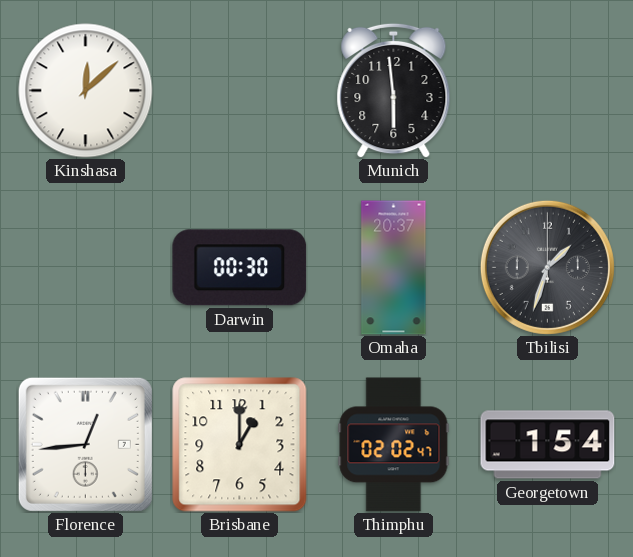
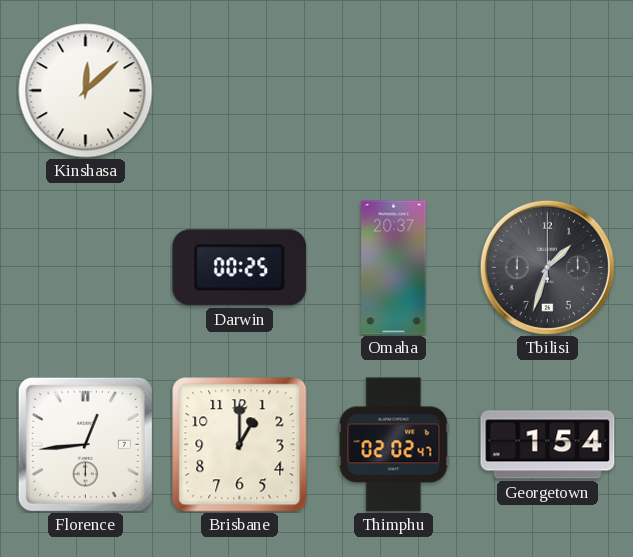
Munich: 5:59 -> none
Darwin: 00:30 -> 00:25
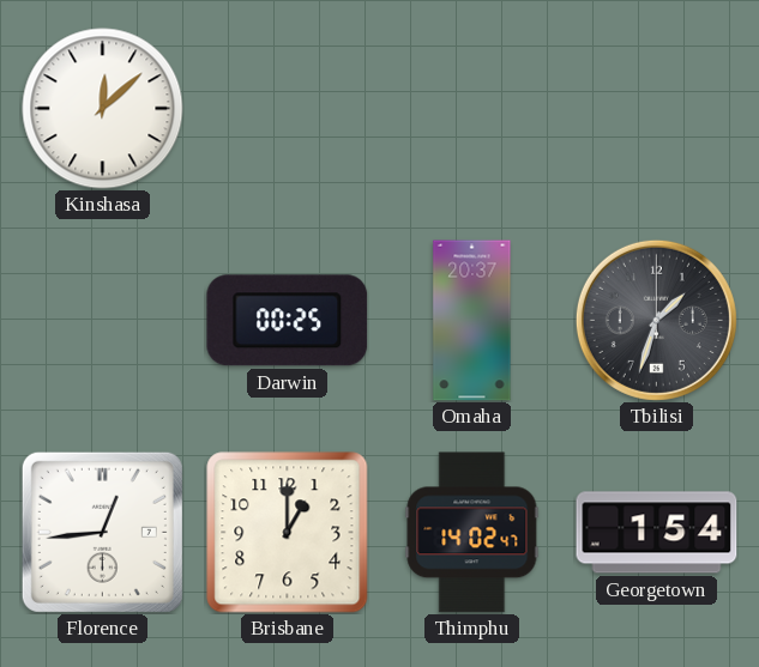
Thimphu: 02:02 -> 14:02
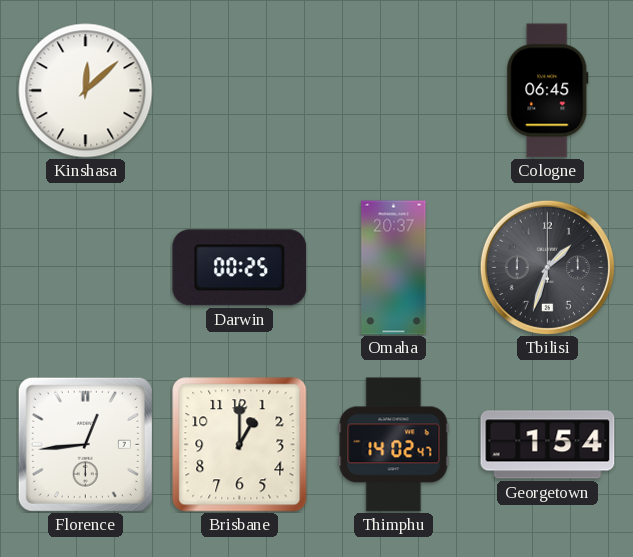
Cologne: none -> 06:45
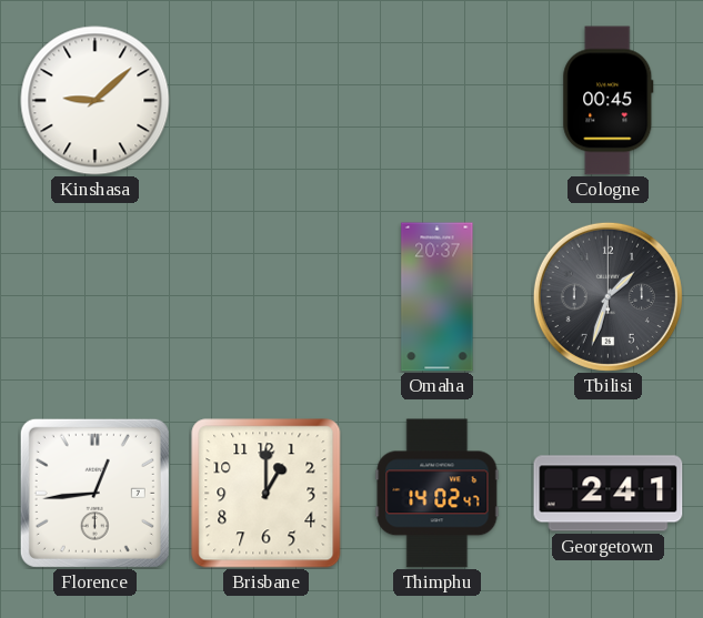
Kinshasa: 12:08 -> 9:08
Cologne: 06:45 -> 00:45
Darwin: 00:25 -> none
Georgetown: 1:54 -> 2:41
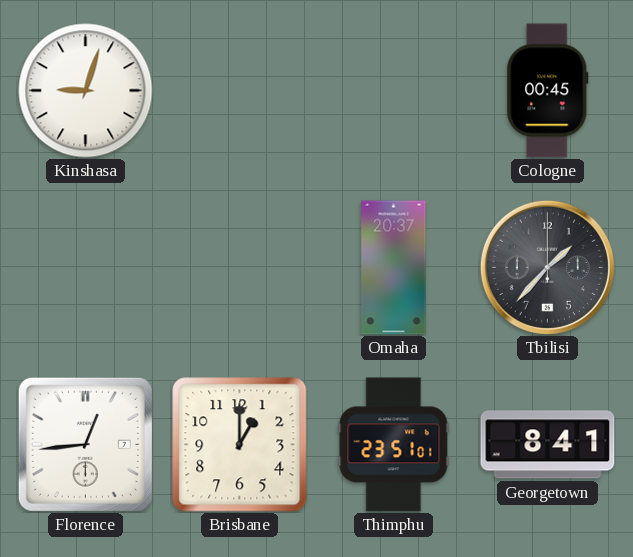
Kinshasa: 9:08 -> 9:03
Tbilisi: 1:33 -> 1:37
Thimphu: 14:02 -> 23:51
Georgetown: 2:41 -> 8:41
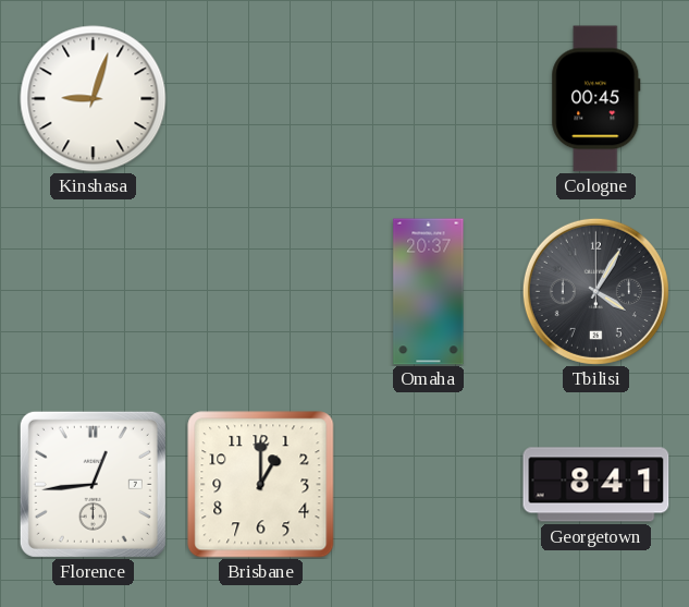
Tbilisi: 1:37 -> 4:05
Thimphu: 23:51 -> none
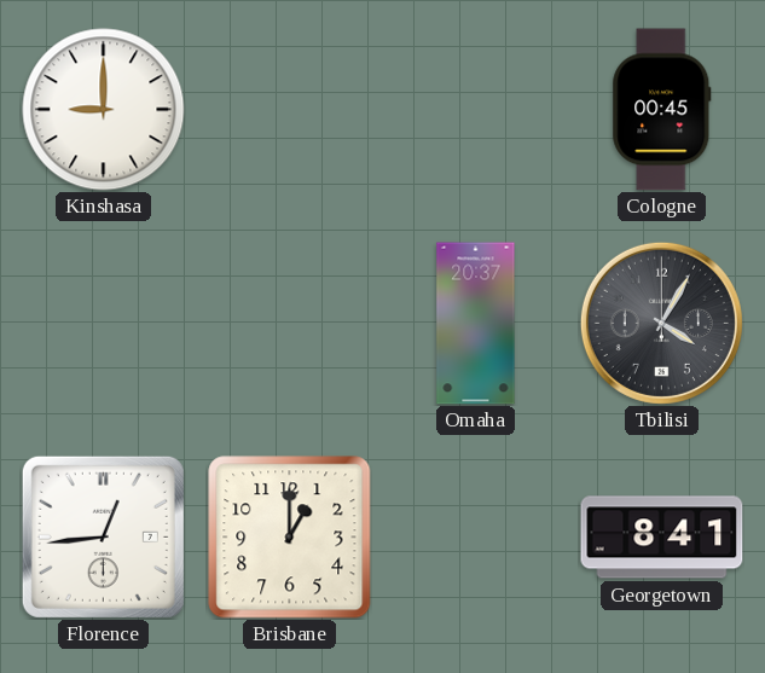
Kinshasa: 9:03 -> 9:00
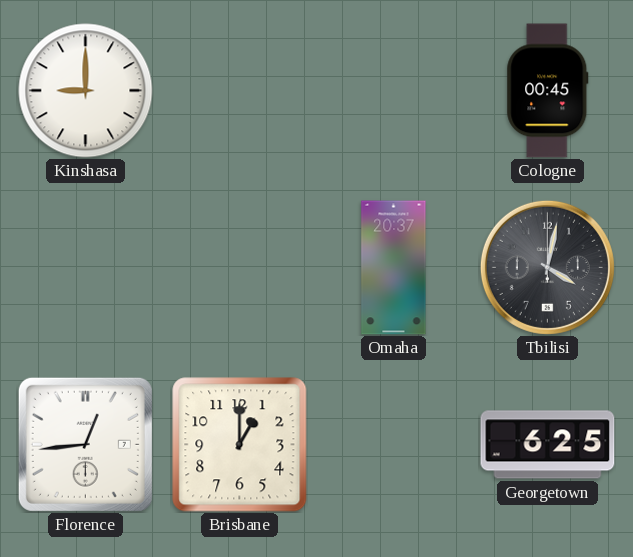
Tbilisi: 4:05 -> 4:02
Georgetown: 8:41 -> 6:25
